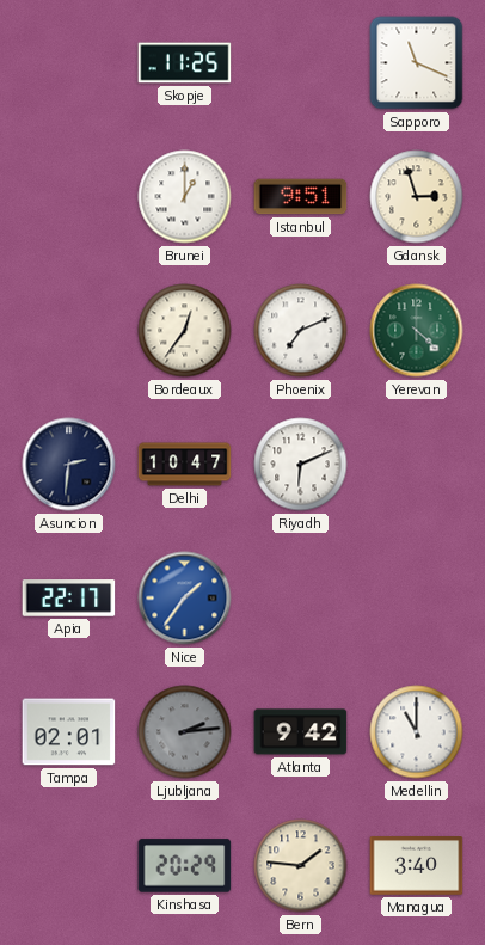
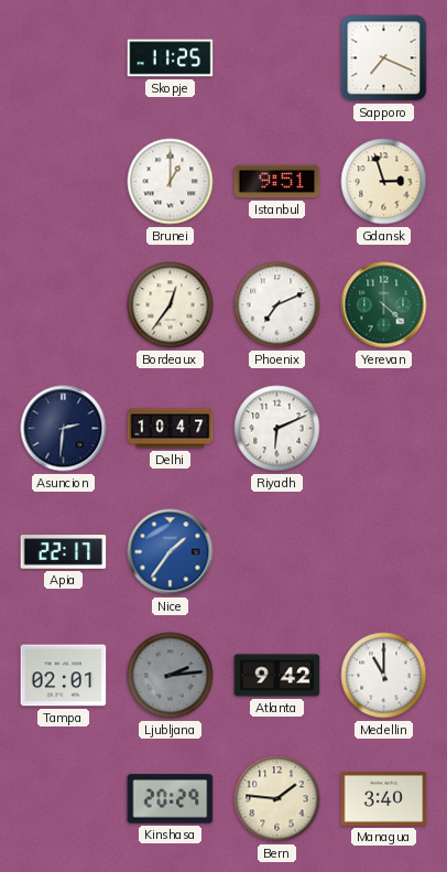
Sapporo: 11:19 -> 7:19
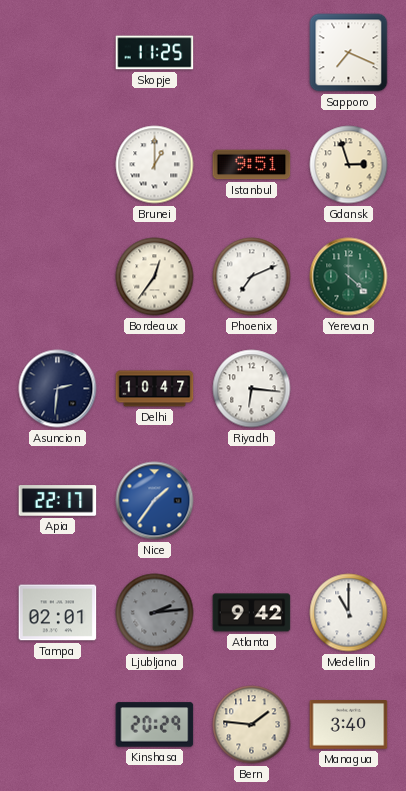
Riyadh: 6:11 -> 6:16
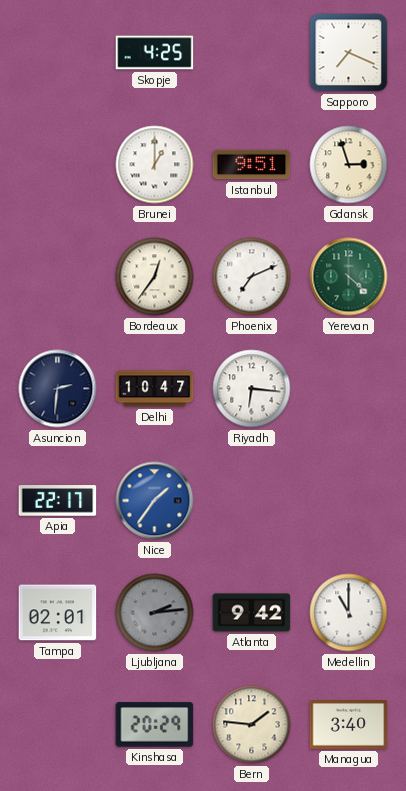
Skopje: 11:25 -> 4:25
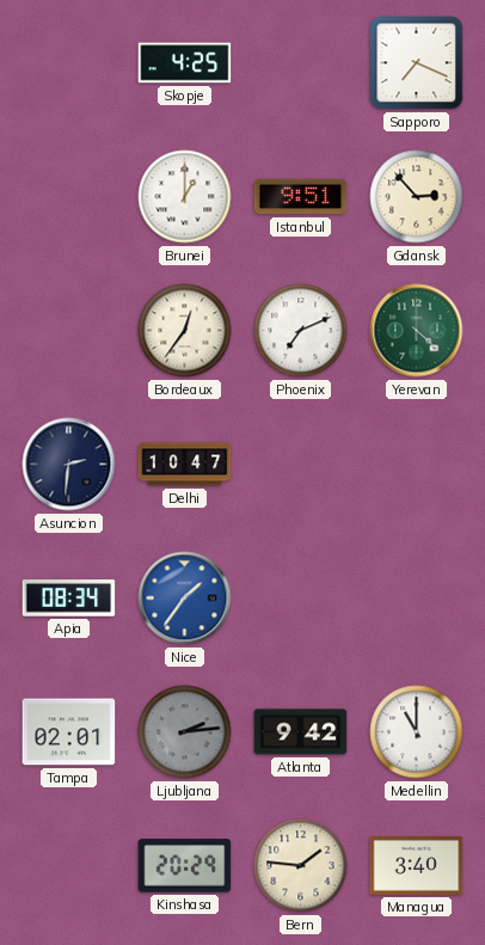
Gdansk: 2:57 -> 2:53
Riyadh: 6:16 -> none
Apia: 22:17 -> 08:34
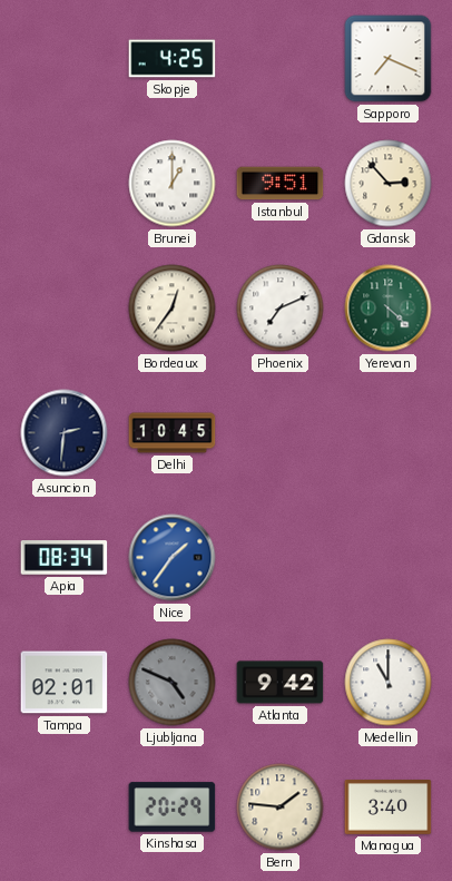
Delhi: 10:47 -> 10:45
Ljubljana: 2:14 -> 4:49
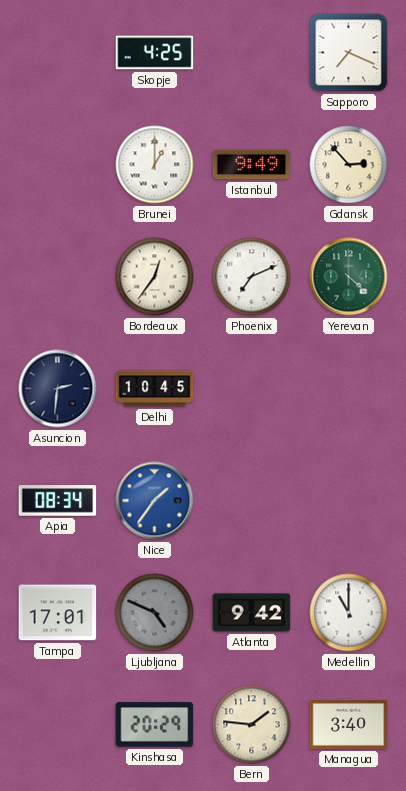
Istanbul: 9:51 -> 9:49
Tampa: 02:01 -> 17:01
